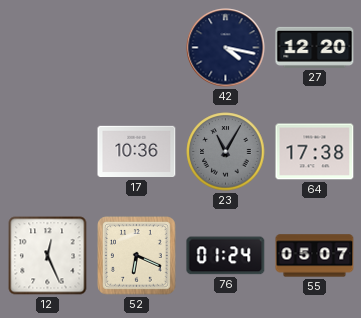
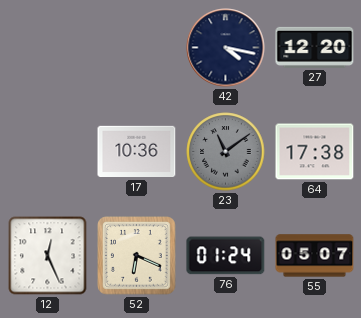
23: 11:05 -> 11:09
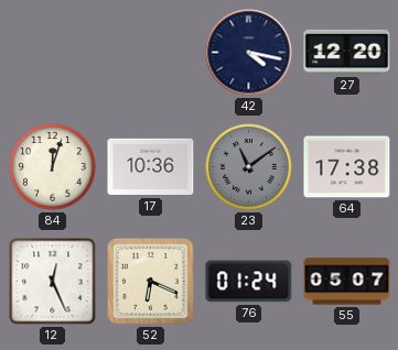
84: none -> 12:03
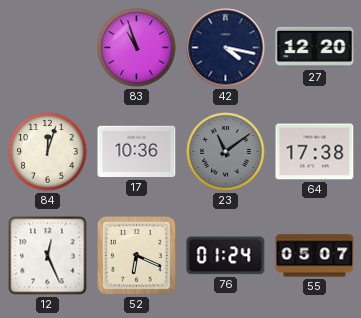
83: none -> 10:57
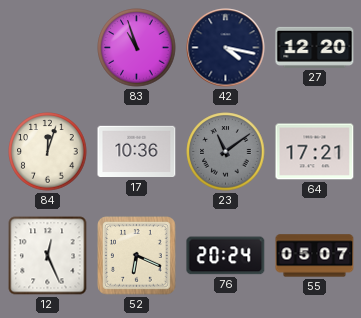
64: 17:38 -> 17:21
76: 01:24 -> 20:24
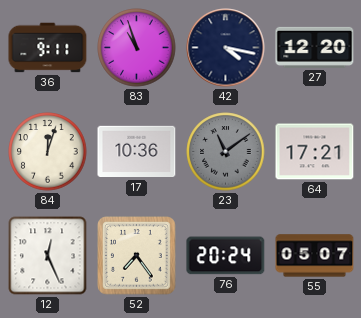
36: none -> 9:11
52: 6:19 -> 7:24
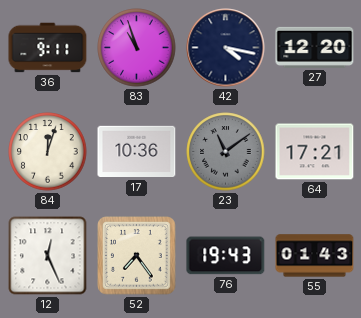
76: 20:24 -> 19:43
55: 05:07 -> 01:43
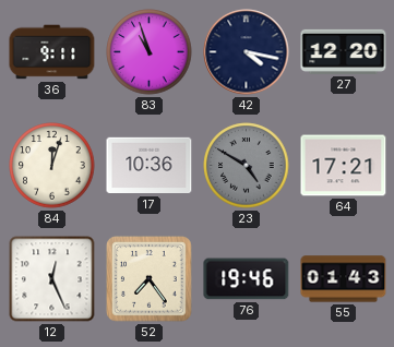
23: 11:09 -> 4:50
76: 19:43 -> 19:46
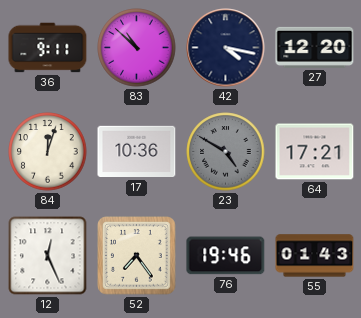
83: 10:57 -> 10:52
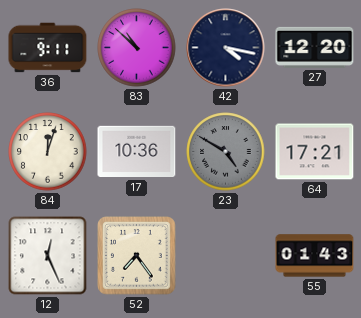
76: 19:46 -> none
